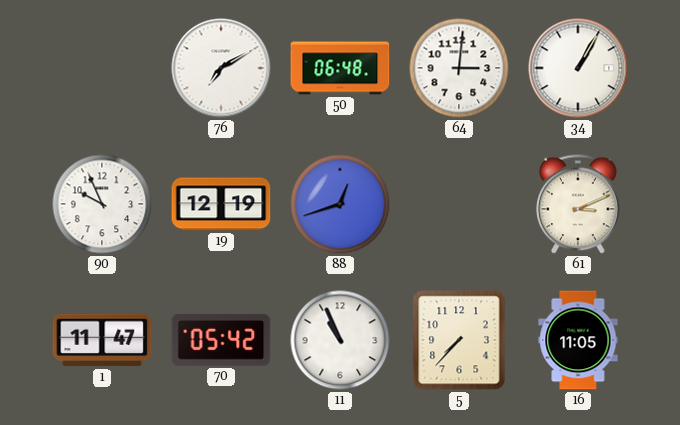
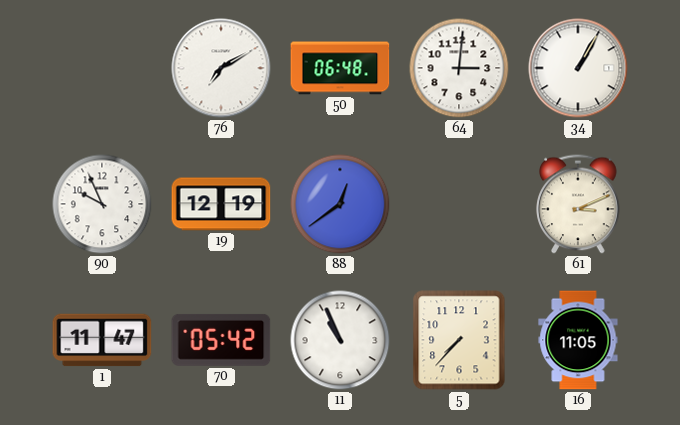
88: 12:42 -> 12:39
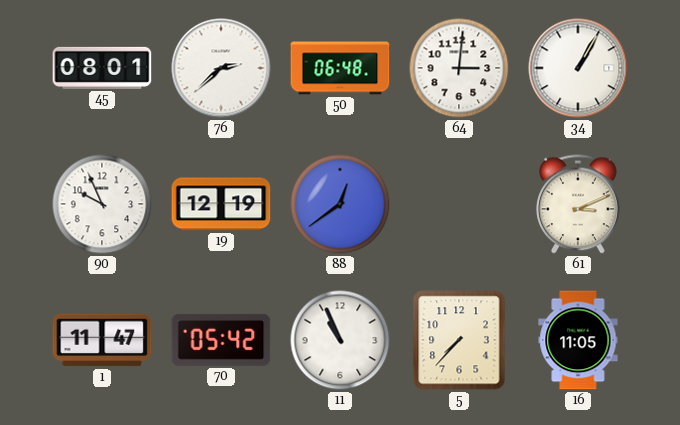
45: none -> 08:01
76: 7:10 -> 2:38
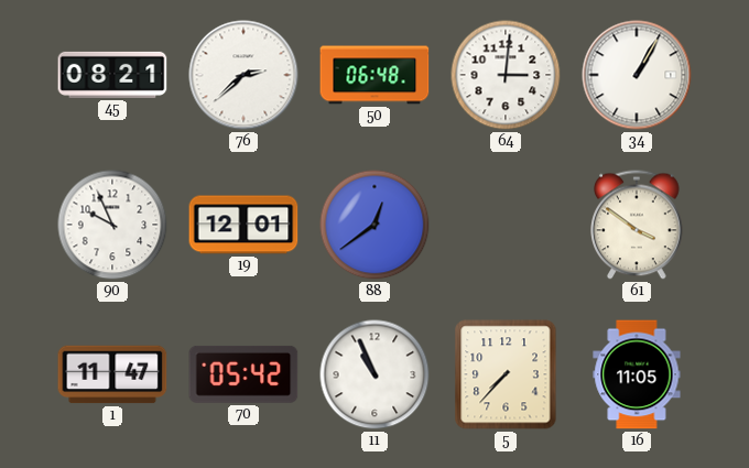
45: 08:01 -> 08:21
19: 12:19 -> 12:01
61: 3:11 -> 3:51
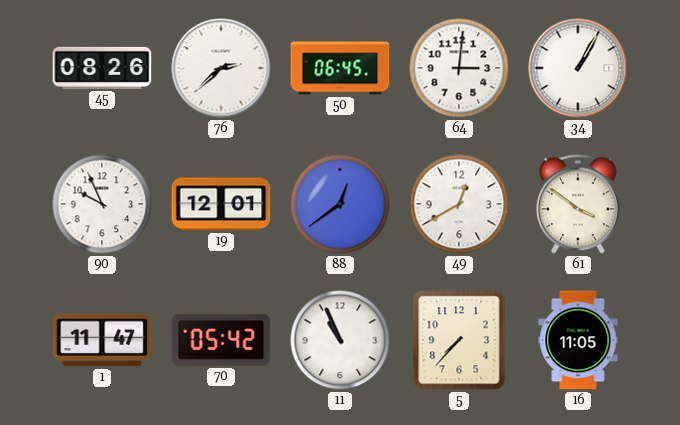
45: 08:21 -> 08:26
50: 06:48 -> 06:45
49: none -> 12:40
